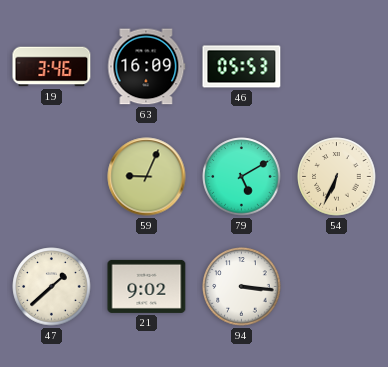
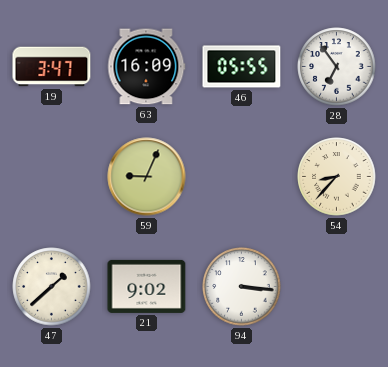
19: 3:46 -> 3:47
46: 05:53 -> 05:55
28: none -> 6:54
79: 5:10 -> none
54: 6:34 -> 8:37
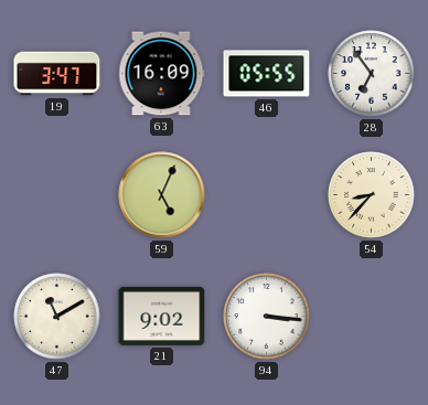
59: 9:04 -> 5:04
47: 1:38 -> 11:10
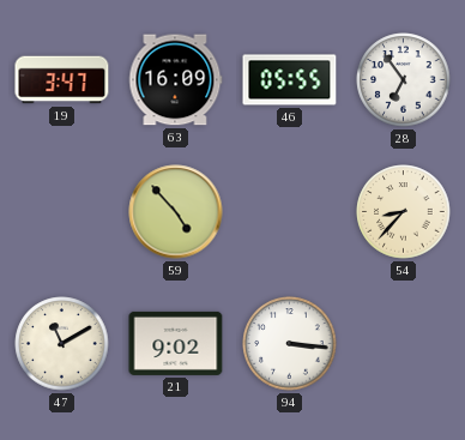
59: 5:04 -> 4:53
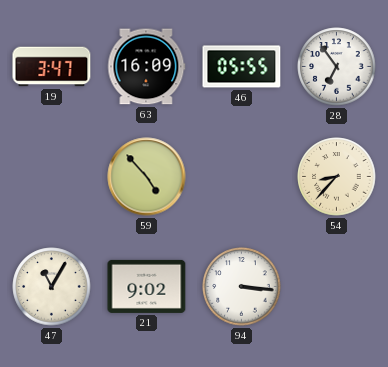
47: 11:10 -> 11:05
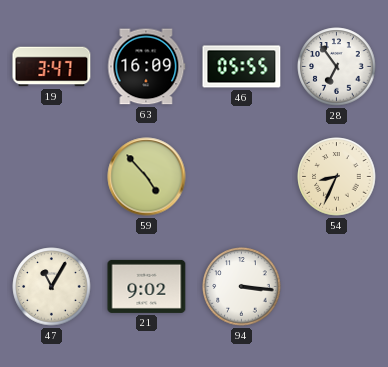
54: 8:37 -> 8:34
